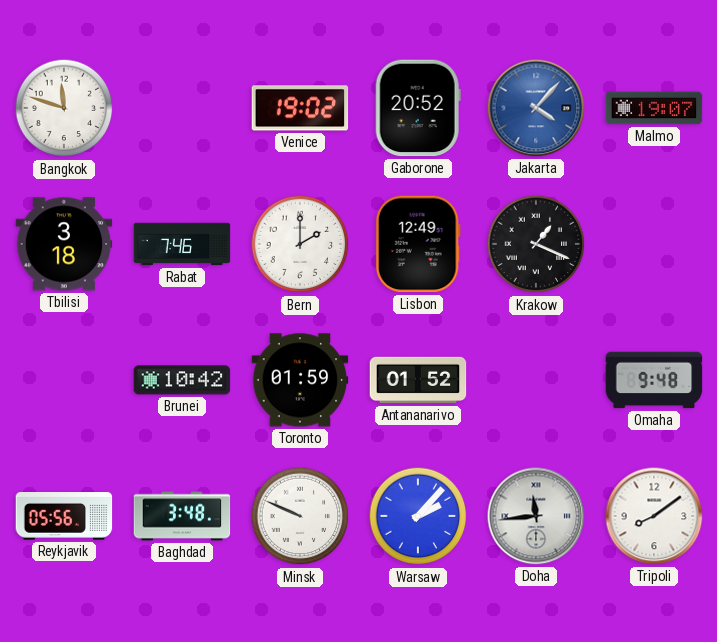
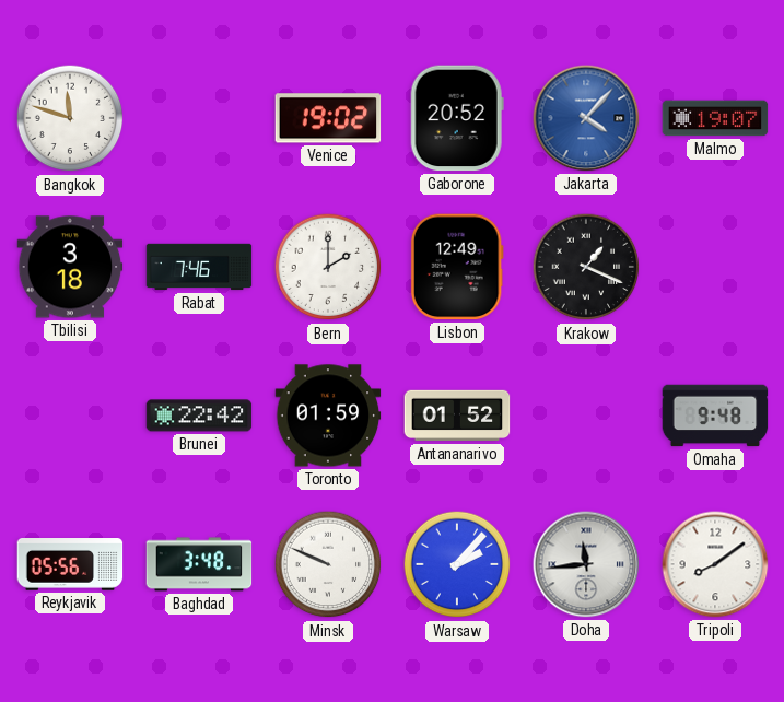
Brunei: 10:42 -> 22:42
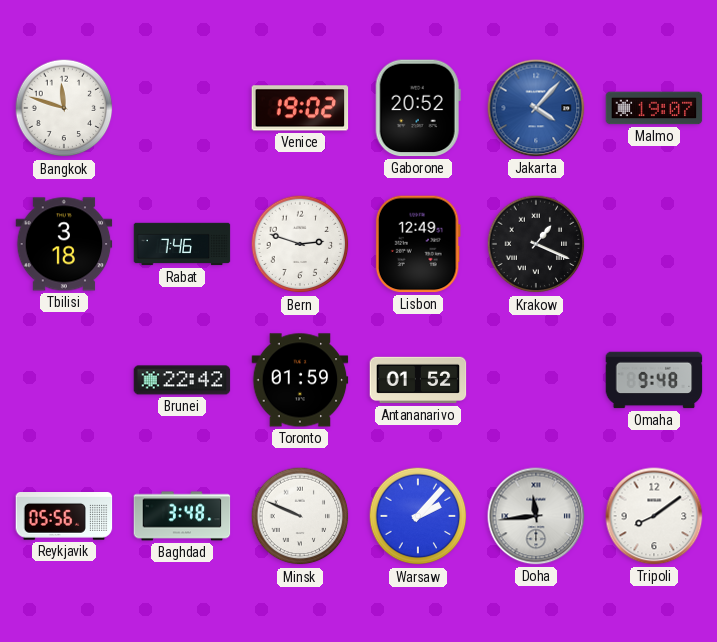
Bern: 2:00 -> 2:48
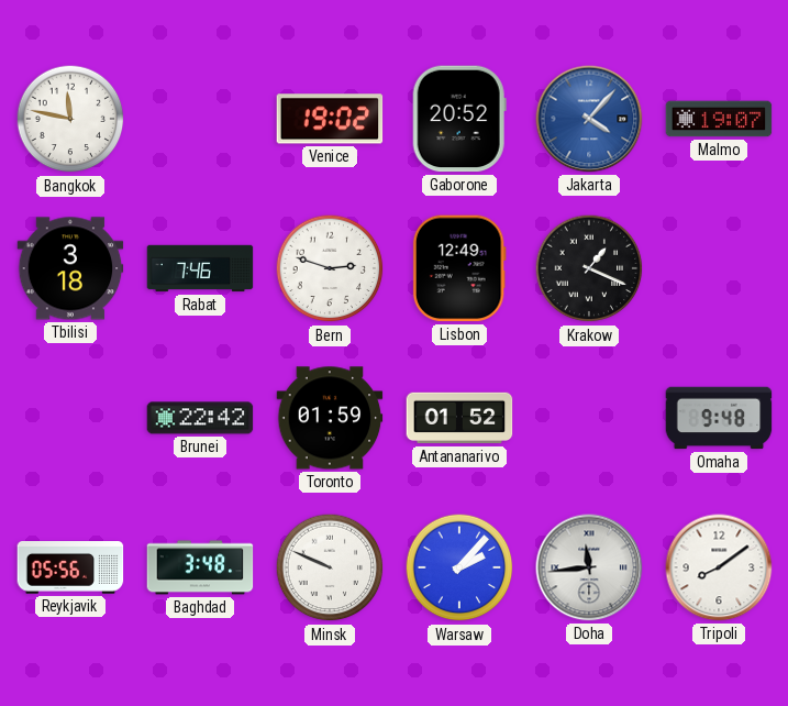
Bangkok: 11:48 -> 11:47
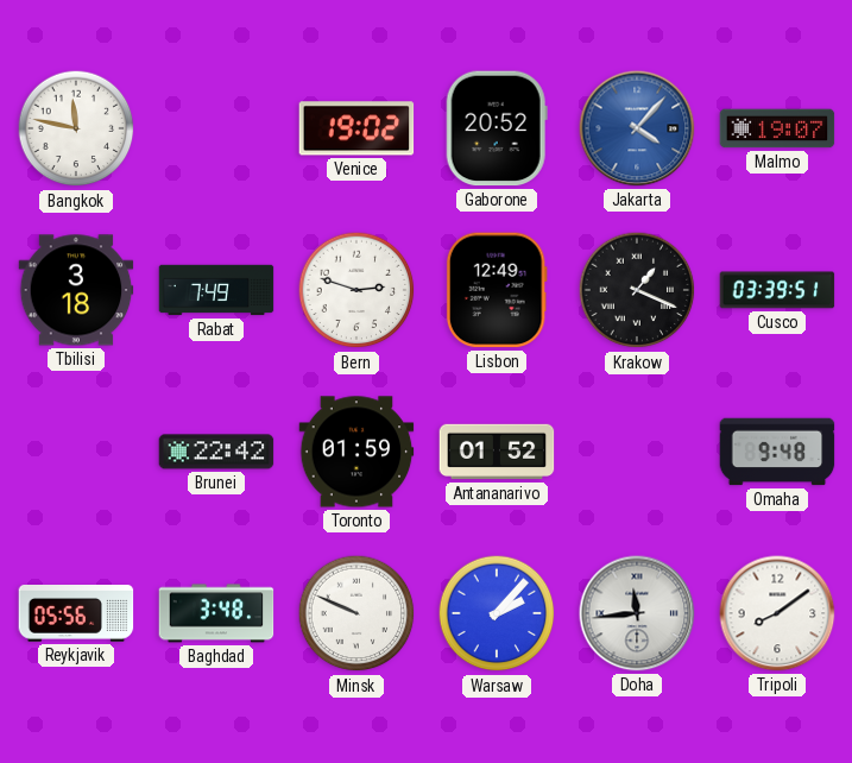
Rabat: 7:46 -> 7:49
Cusco: none -> 03:39
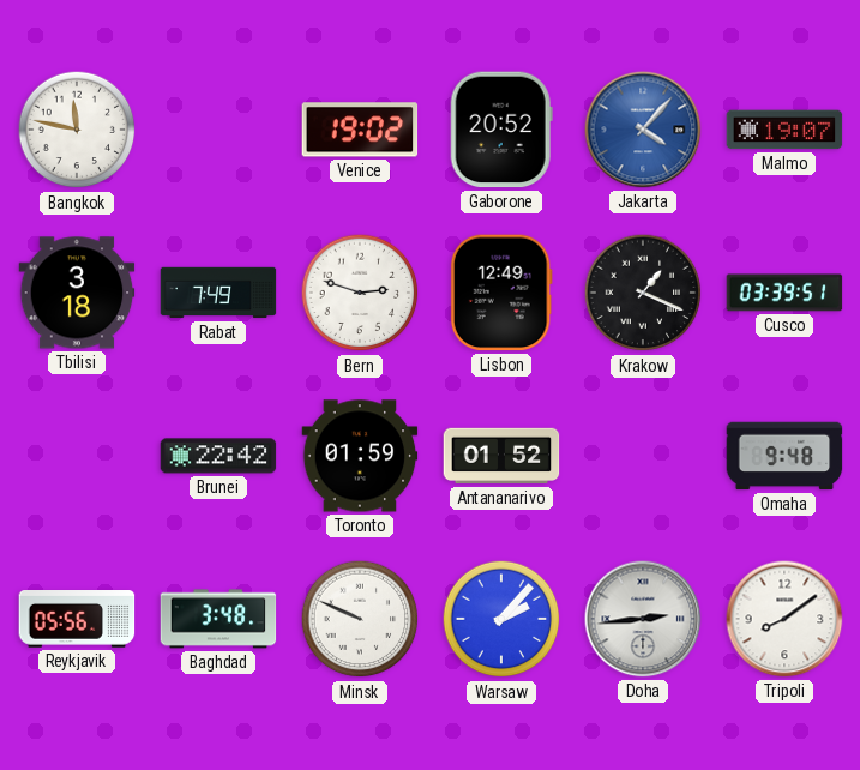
Doha: 11:44 -> 2:44
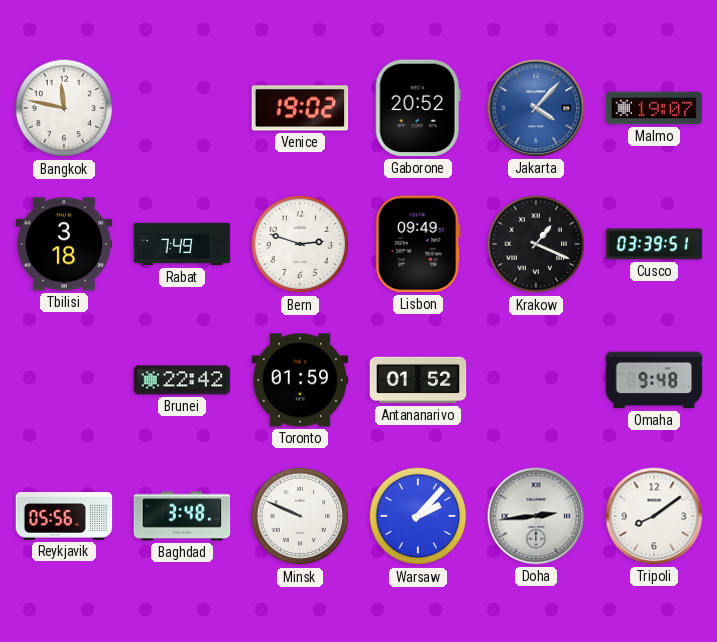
Lisbon: 12:49 -> 09:49
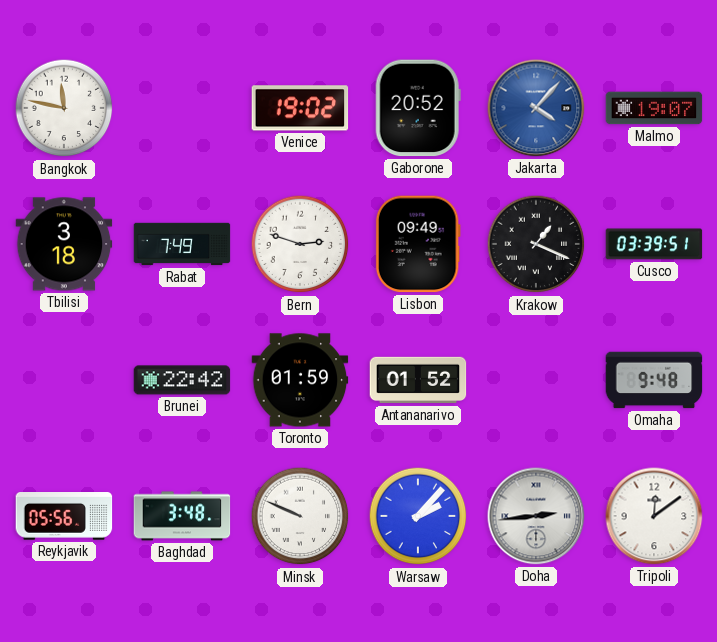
Tripoli: 8:09 -> 12:09
